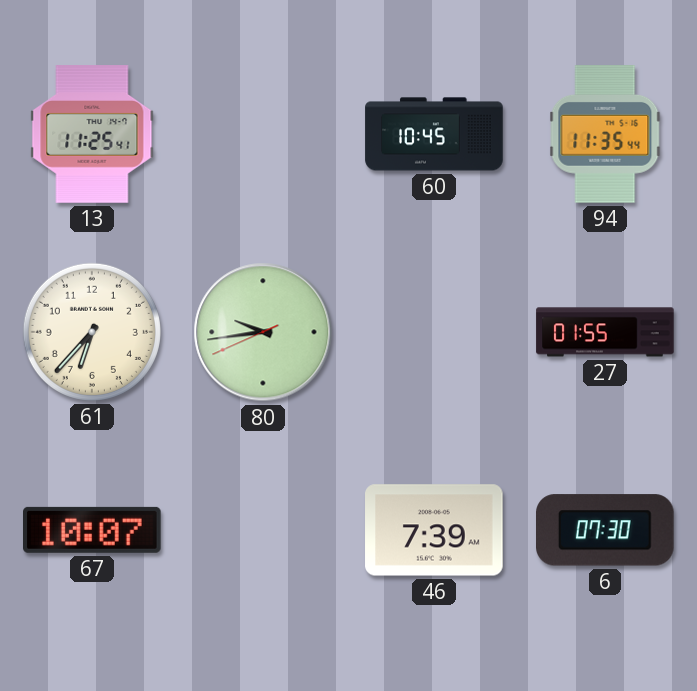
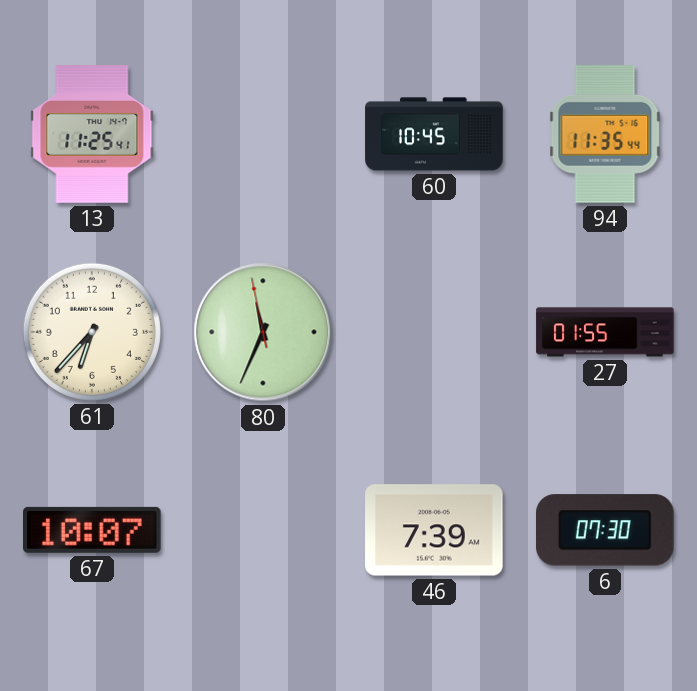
80: 9:43 -> 11:33
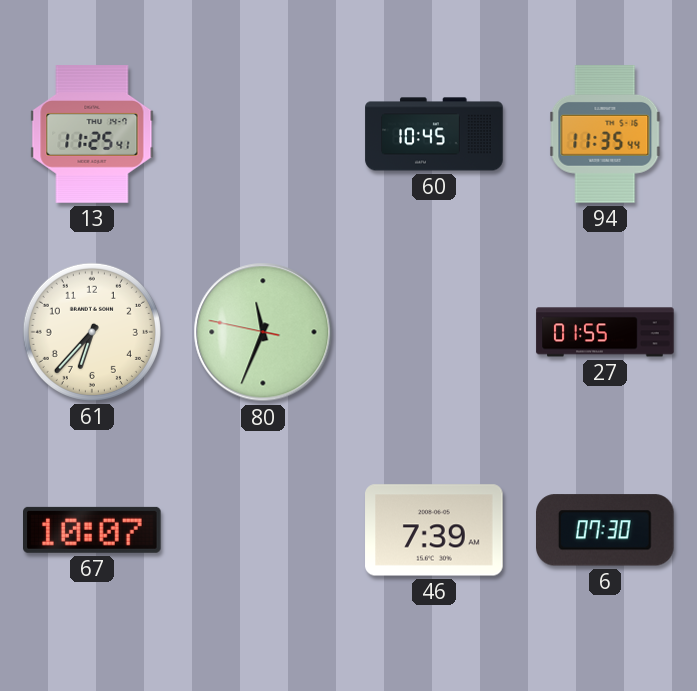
80: 11:33:58 -> 11:33:47
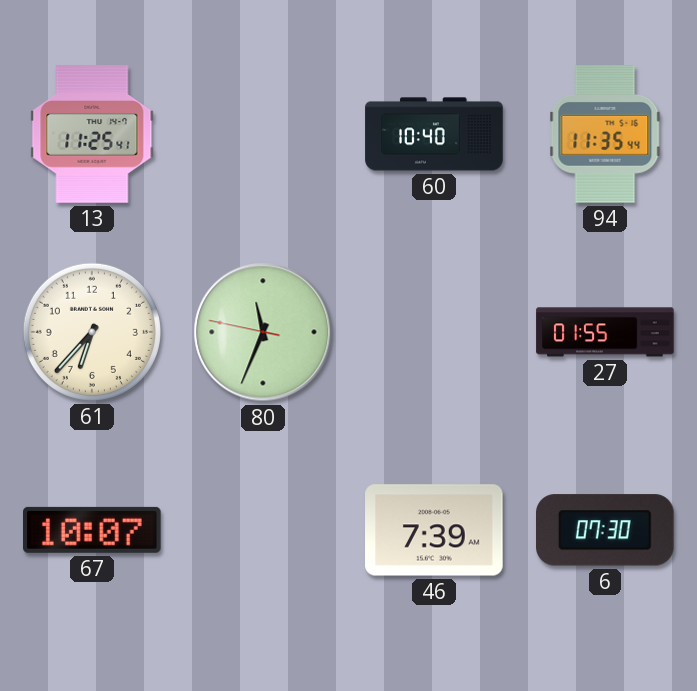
60: 10:45 -> 10:40
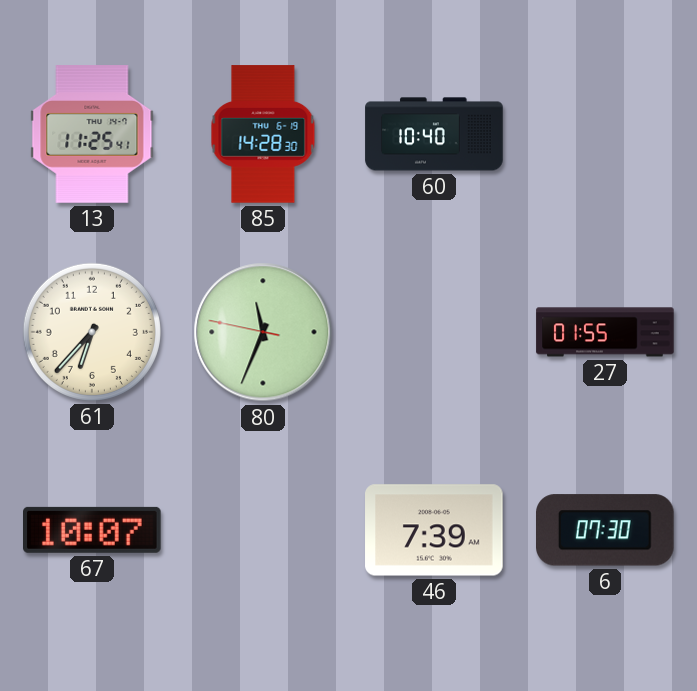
85: none -> 14:28
94: 11:35 -> none
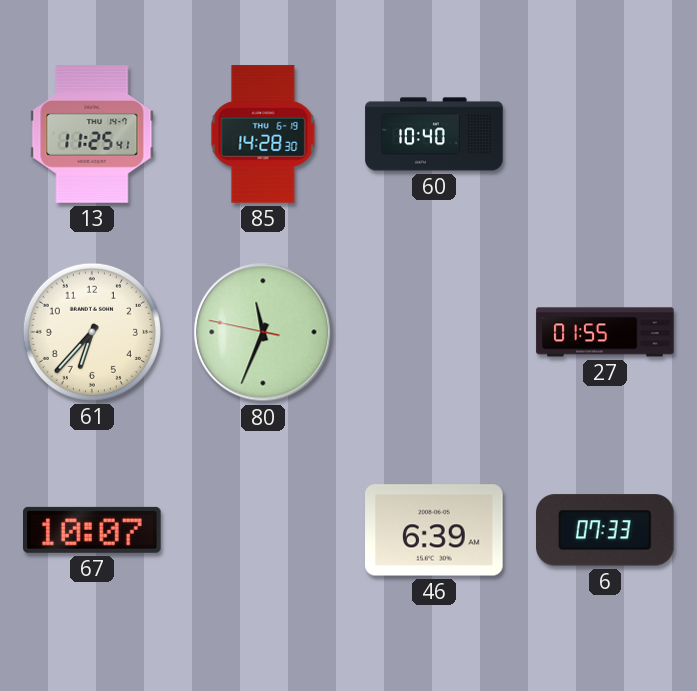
46: 7:39 -> 6:39
6: 07:30 -> 07:33
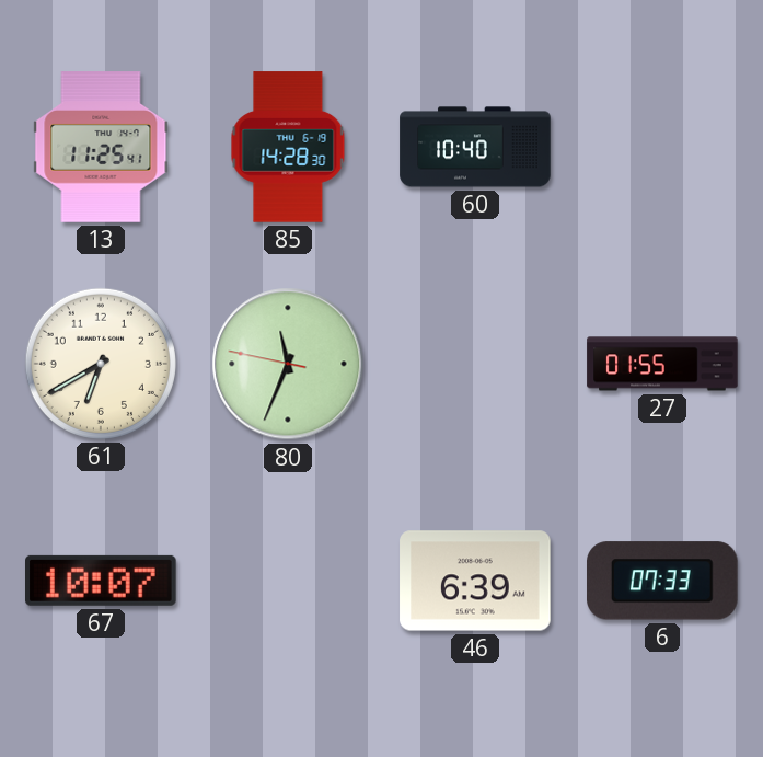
61: 6:37 -> 6:40
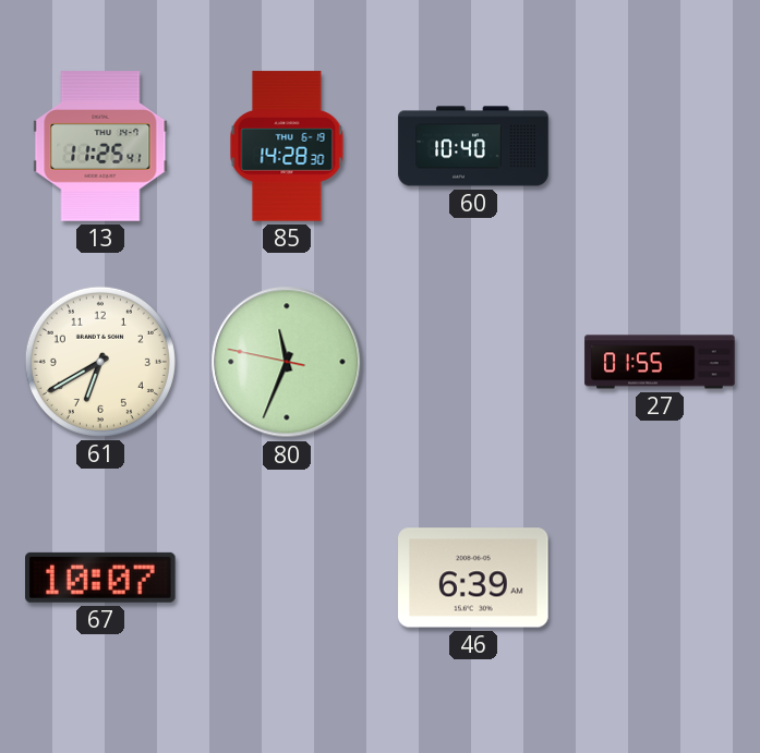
6: 07:33 -> none
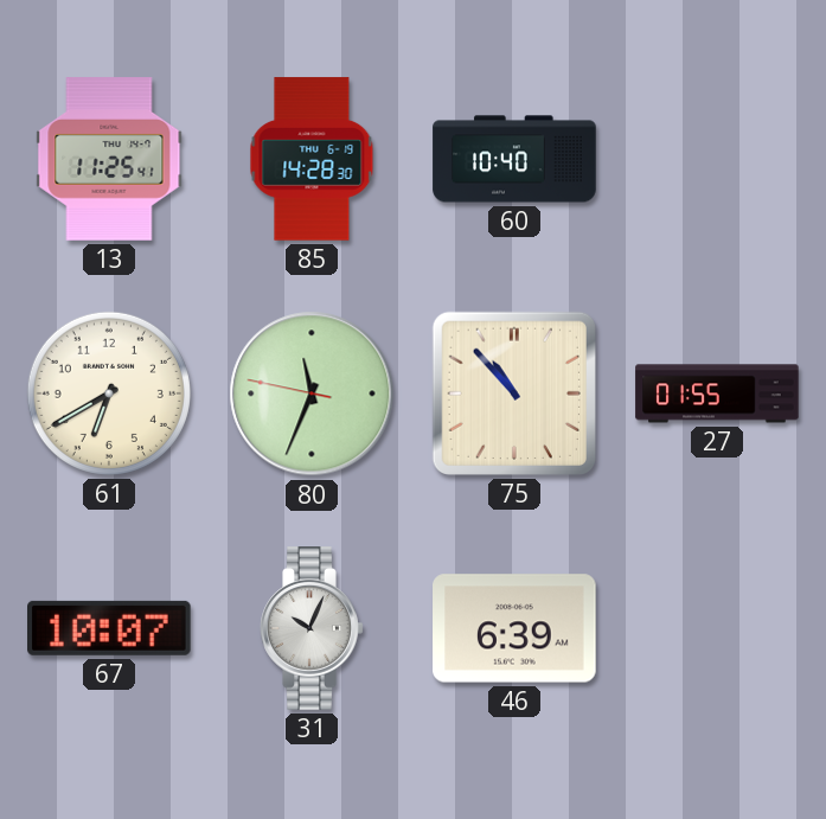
75: none -> 10:53
31: none -> 10:04
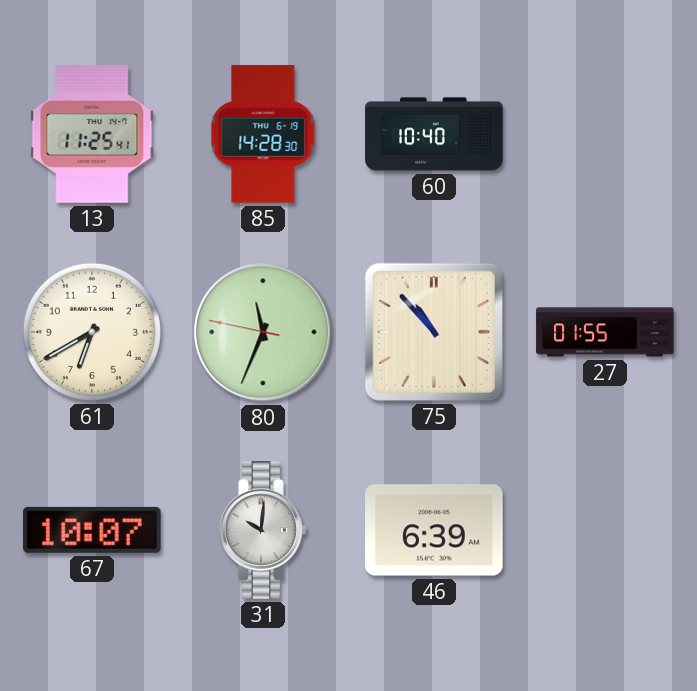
31: 10:04 -> 10:01
